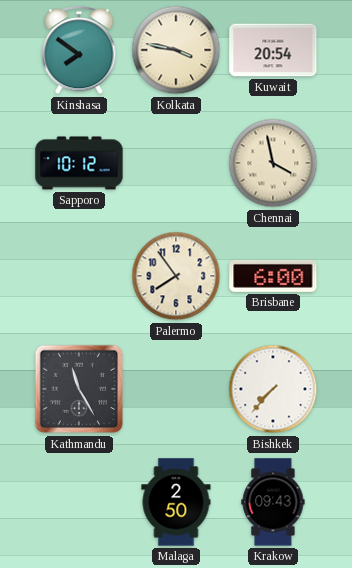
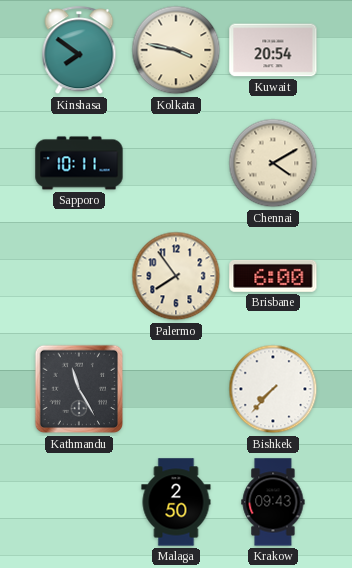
Sapporo: 10:12 -> 10:11
Chennai: 3:58 -> 4:10
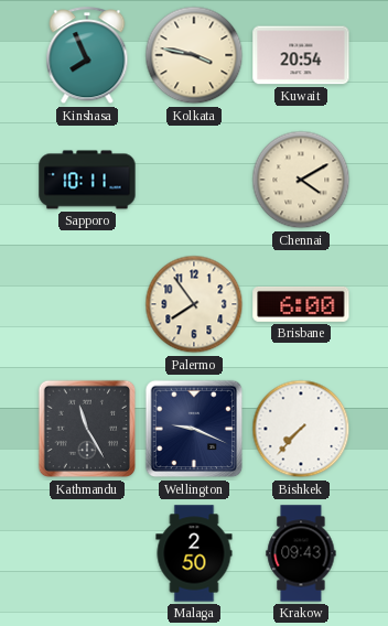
Kinshasa: 7:51 -> 7:56
Wellington: none -> 9:19
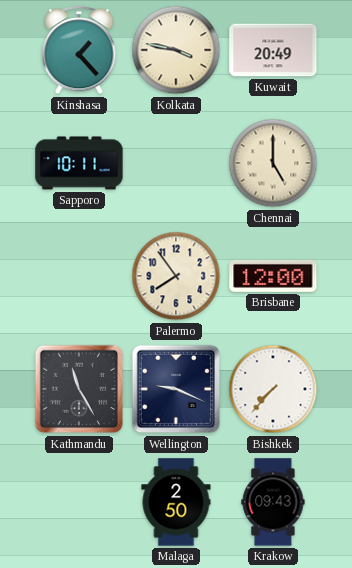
Kinshasa: 7:56 -> 1:23
Kuwait: 20:54 -> 20:49
Chennai: 4:10 -> 5:00
Brisbane: 6:00 -> 12:00
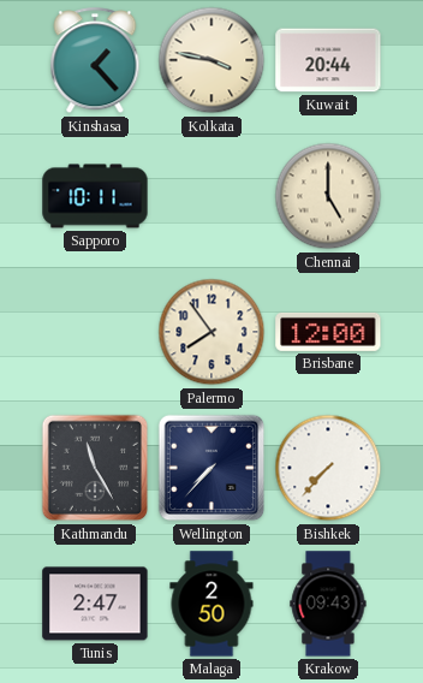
Kuwait: 20:49 -> 20:44
Wellington: 9:19 -> 7:37
Tunis: none -> 2:47
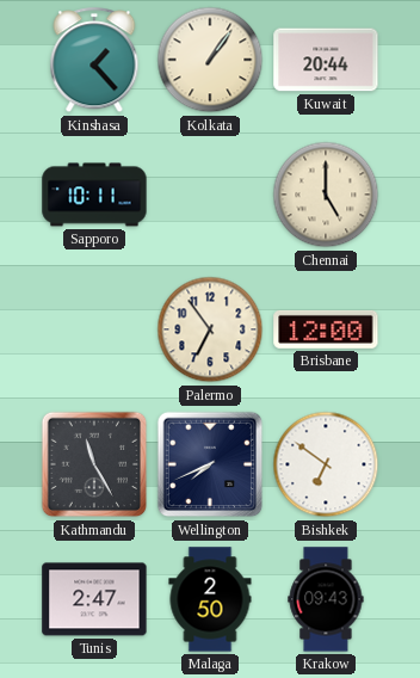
Kolkata: 3:47 -> 1:06
Palermo: 7:54 -> 6:54
Wellington: 7:37 -> 7:41
Bishkek: 7:37 -> 6:51
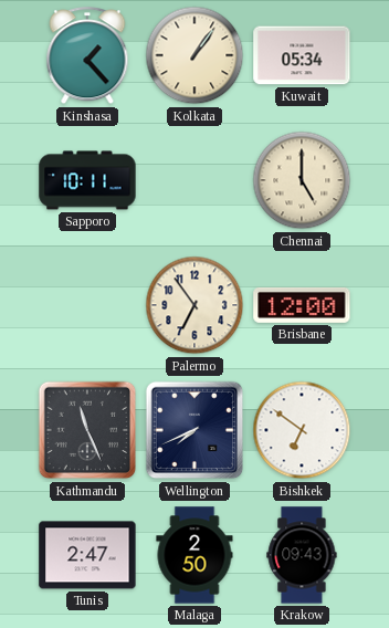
Kuwait: 20:44 -> 05:34
Kathmandu: 11:25 -> 11:26
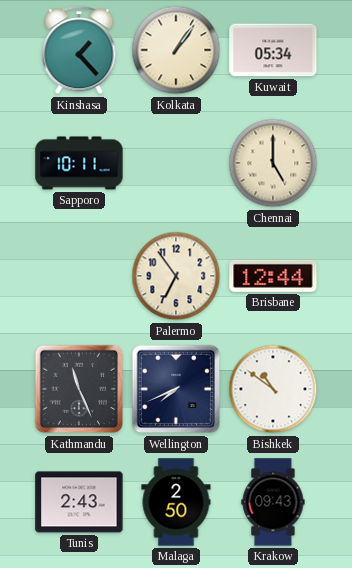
Brisbane: 12:00 -> 12:44
Bishkek: 6:51 -> 10:51
Tunis: 2:47 -> 2:43
